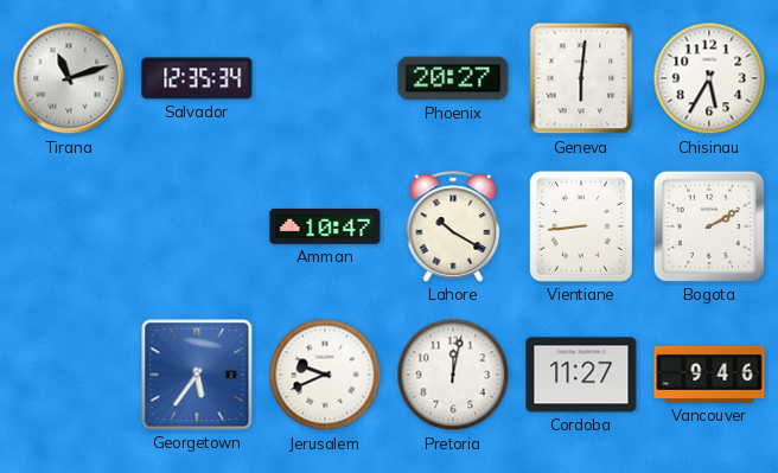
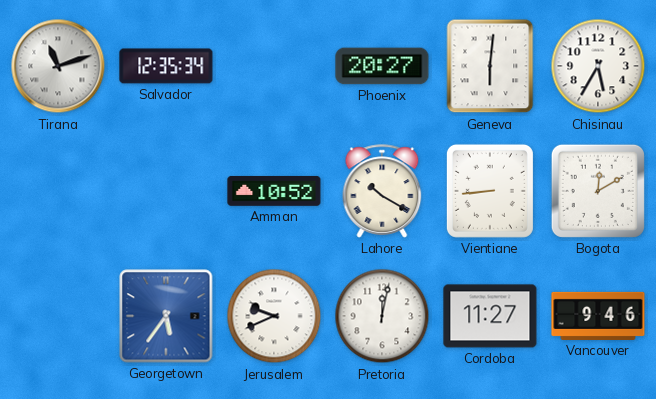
Amman: 10:47 -> 10:52
Bogota: 2:10 -> 12:10
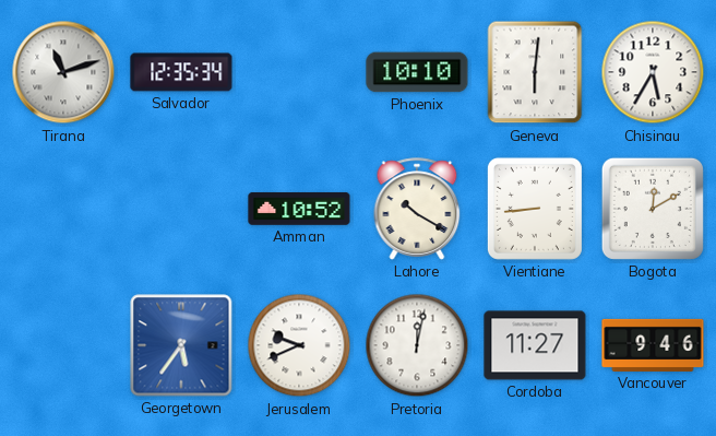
Phoenix: 20:27 -> 10:10
